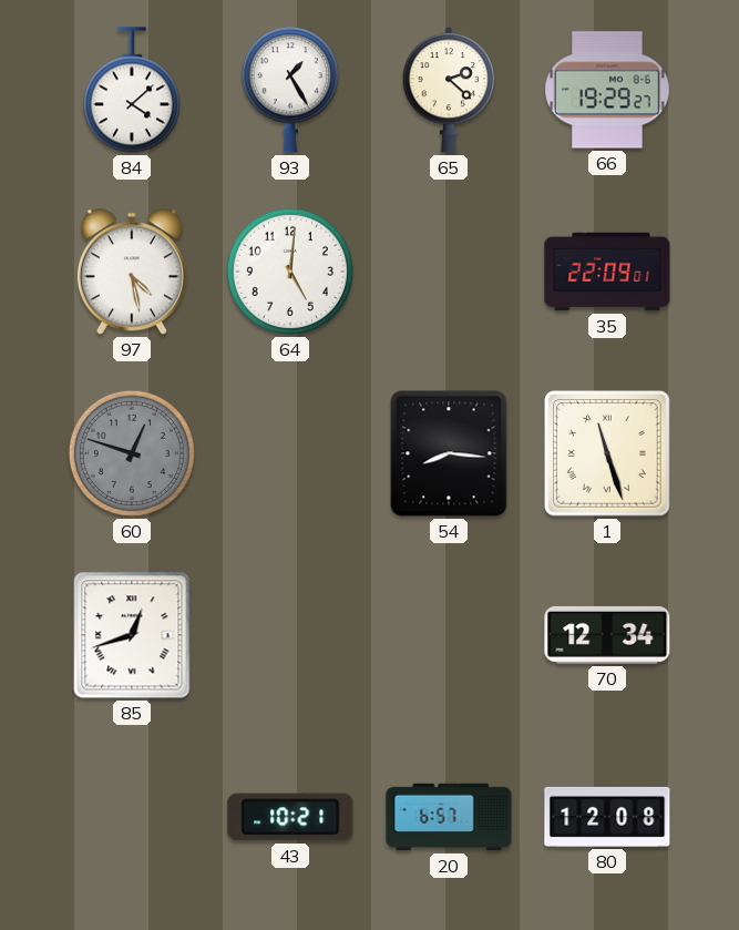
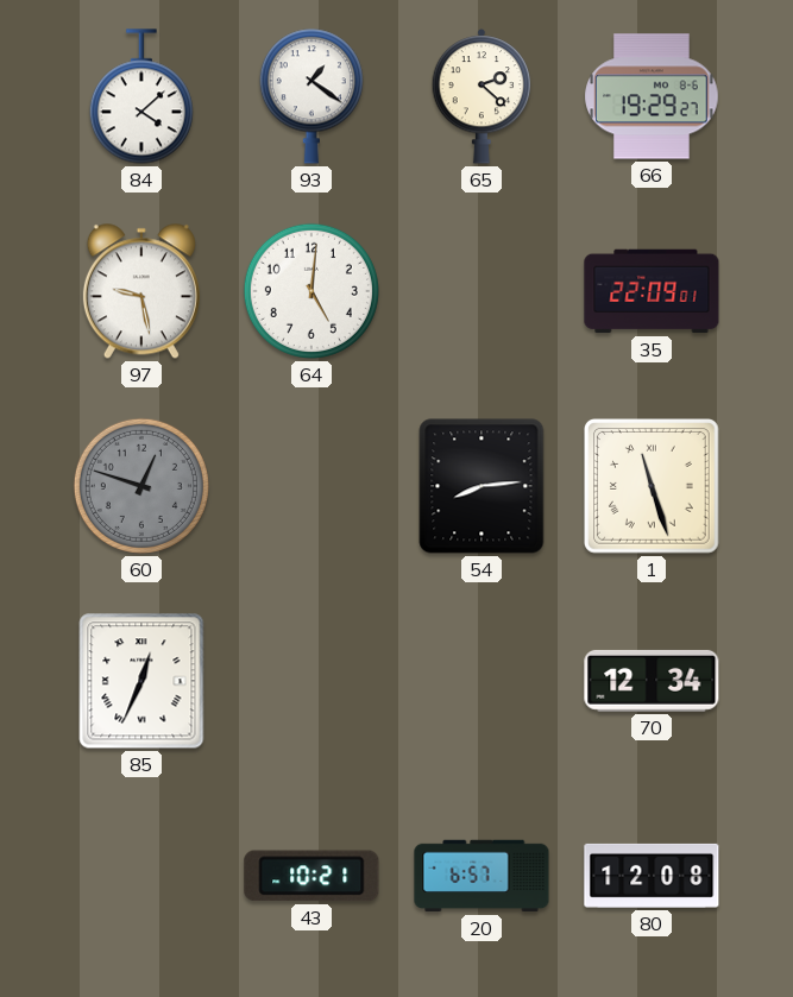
93: 1:25 -> 1:21
97: 4:28 -> 9:28
54: 8:16 -> 8:14
85: 12:42 -> 12:34
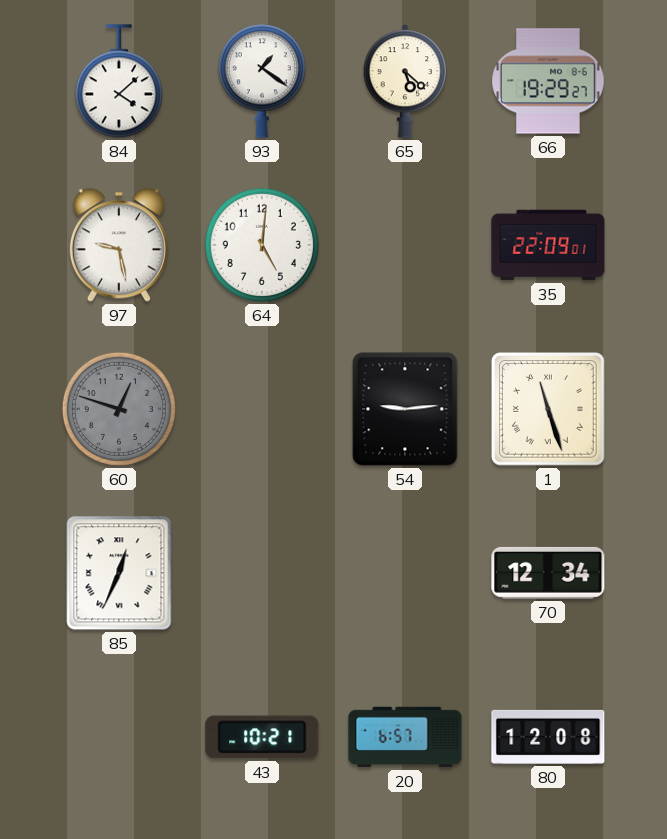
65: 2:22 -> 5:22
54: 8:14 -> 9:14
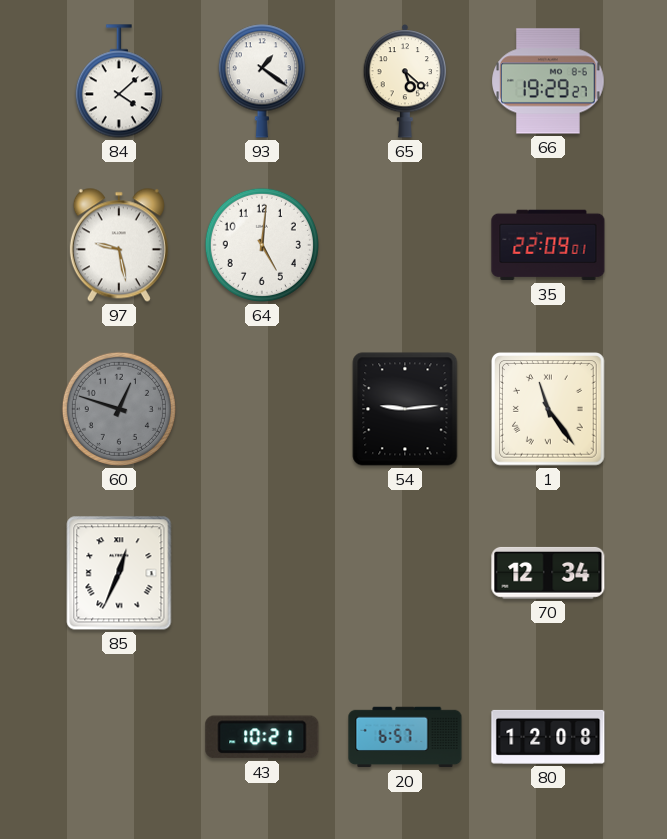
1: 11:27 -> 11:24
